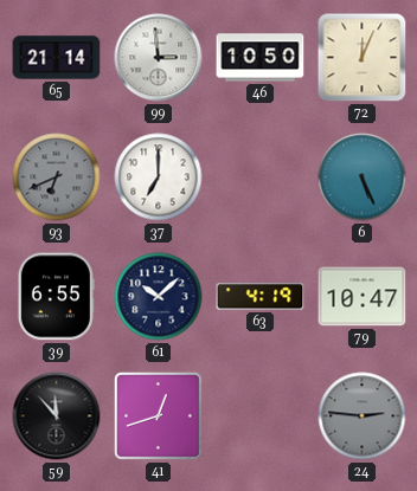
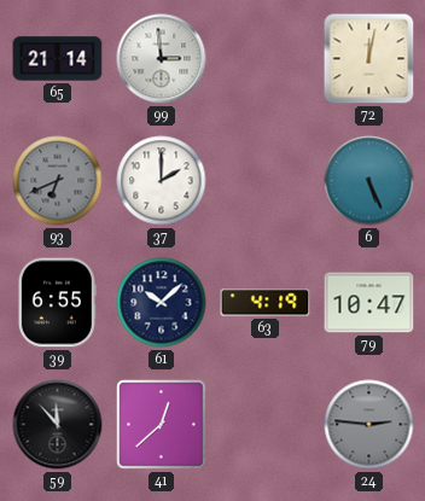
46: 10:50 -> none
72: 12:04 -> 12:02
37: 7:00 -> 2:00
41: 12:42 -> 12:38
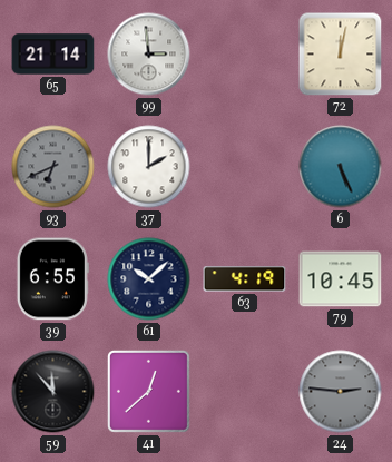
79: 10:47 -> 10:45
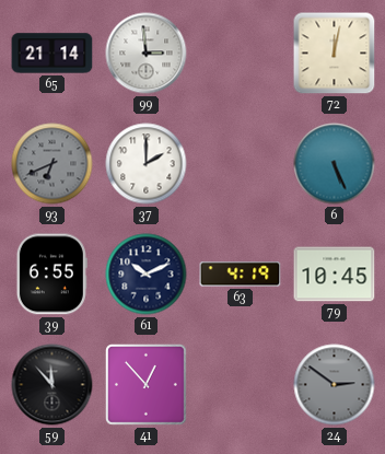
61: 10:08 -> 10:11
41: 12:38 -> 12:53
24: 2:46 -> 2:51
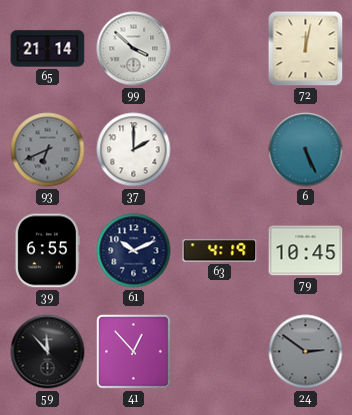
99: 2:59 -> 3:52
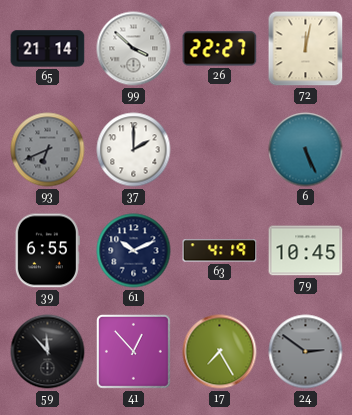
26: none -> 22:27
17: none -> 7:25
